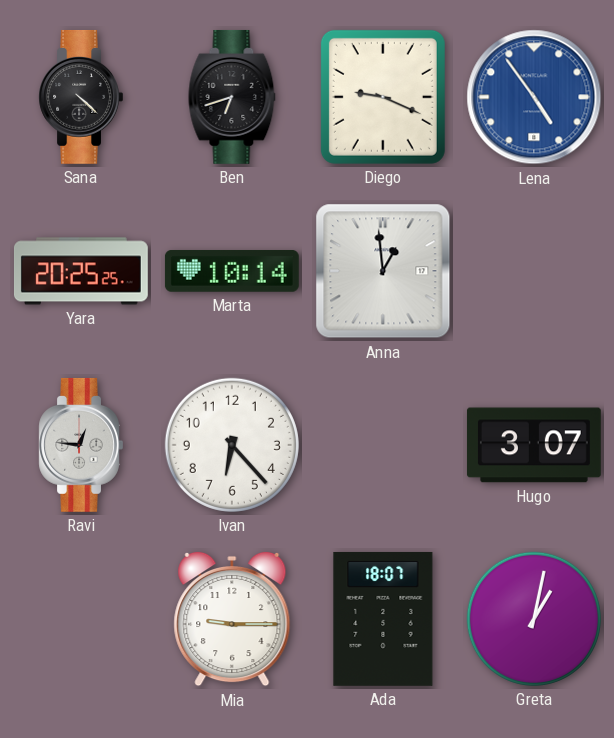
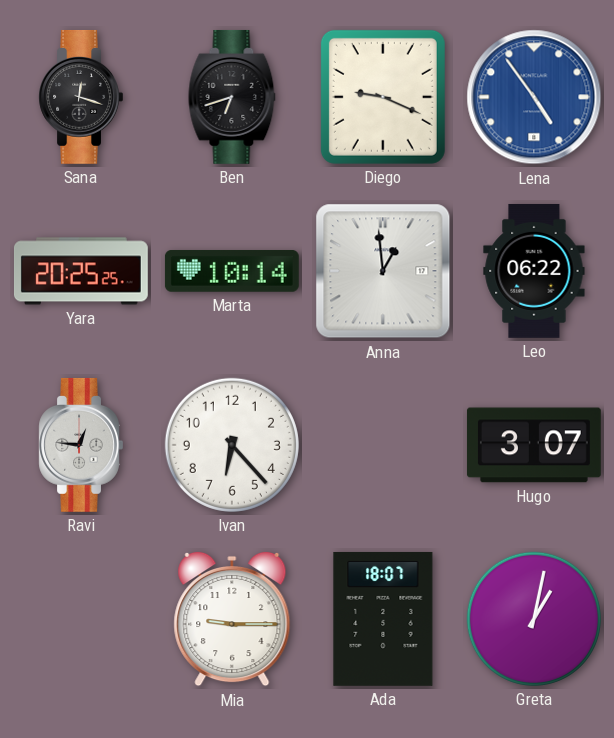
Sana: 4:22 -> 12:18
Leo: none -> 06:22
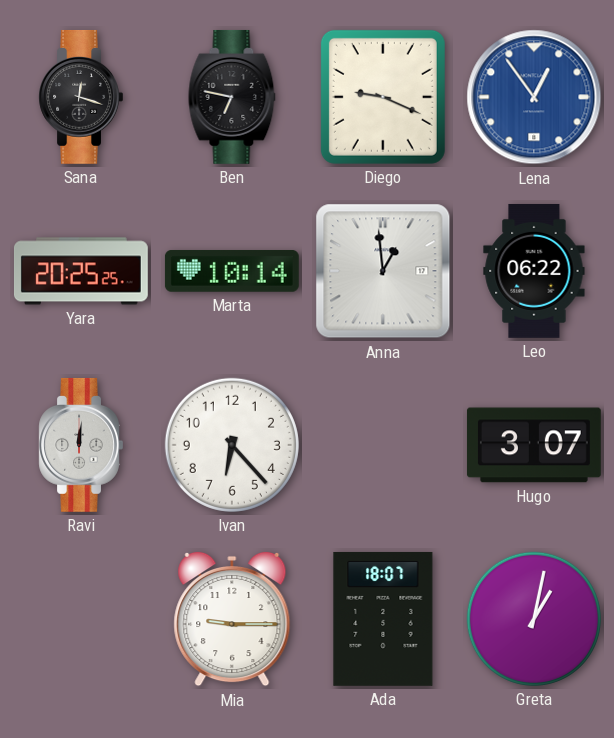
Ben: 6:42 -> 6:47
Lena: 4:54 -> 12:54
Ravi: 12:46 -> 12:01
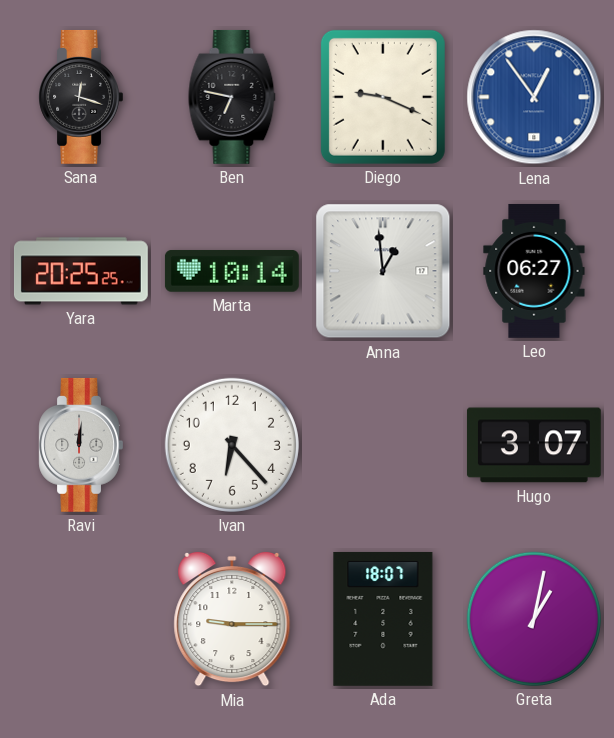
Leo: 06:22 -> 06:27
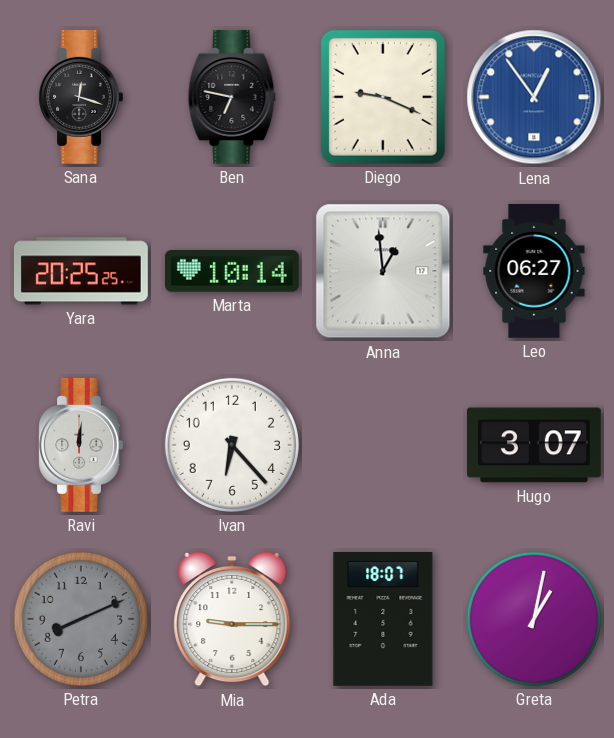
Petra: none -> 8:11
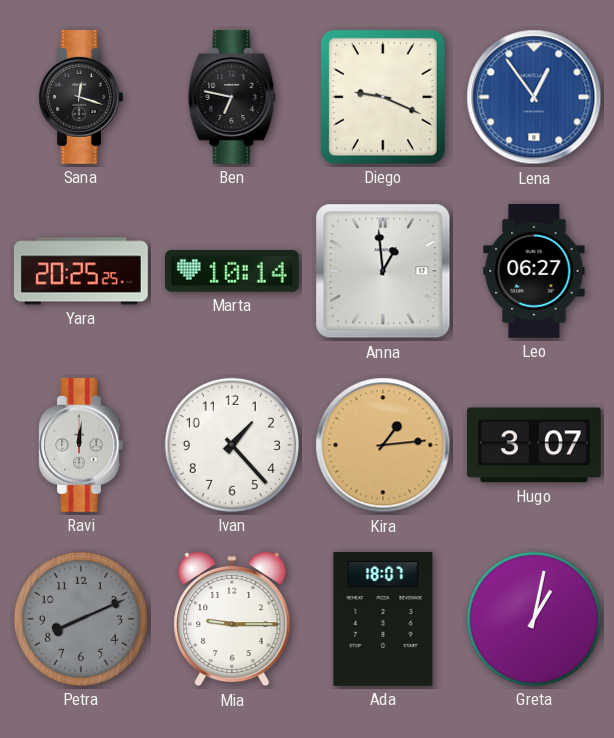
Ivan: 6:23 -> 1:23
Kira: none -> 1:14
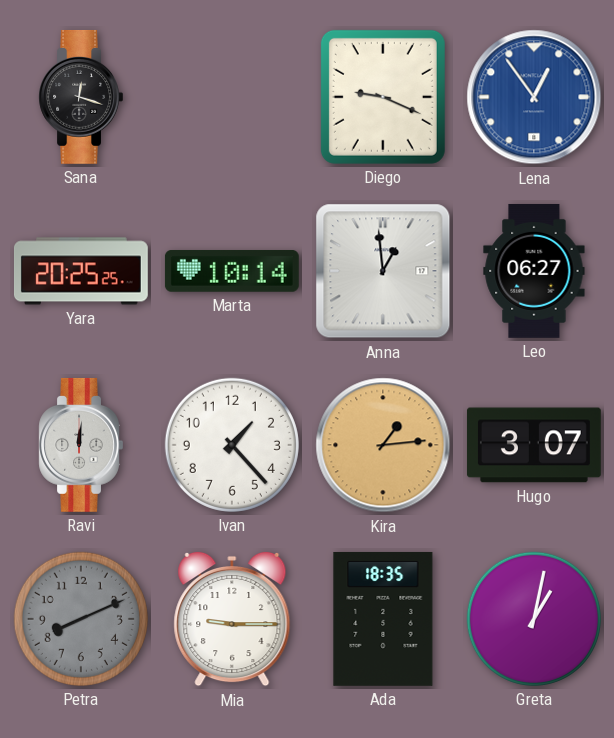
Ben: 6:47 -> none
Ada: 18:07 -> 18:35
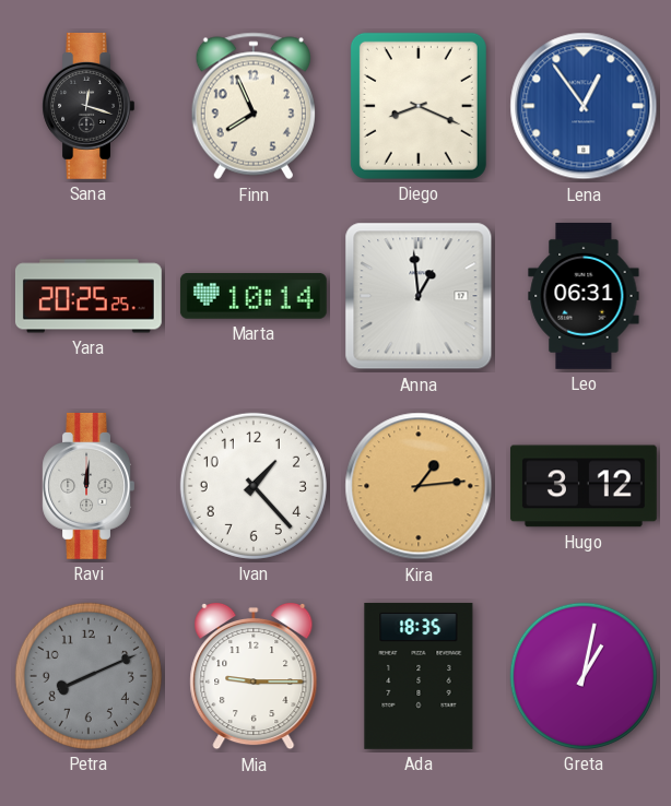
Finn: none -> 7:56
Diego: 9:19 -> 8:19
Leo: 06:27 -> 06:31
Hugo: 3:07 -> 3:12
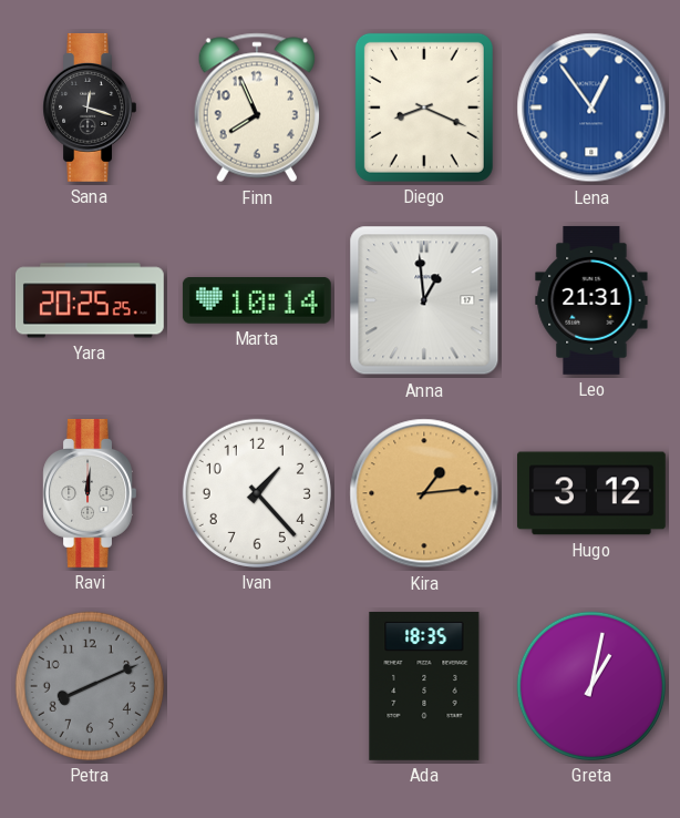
Leo: 06:31 -> 21:31
Mia: 9:15 -> none
